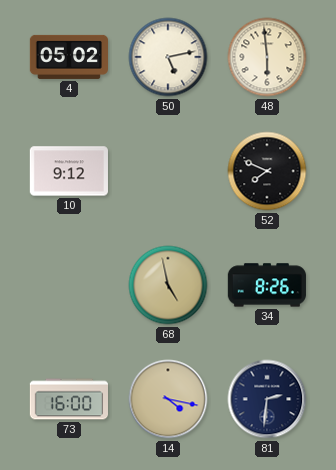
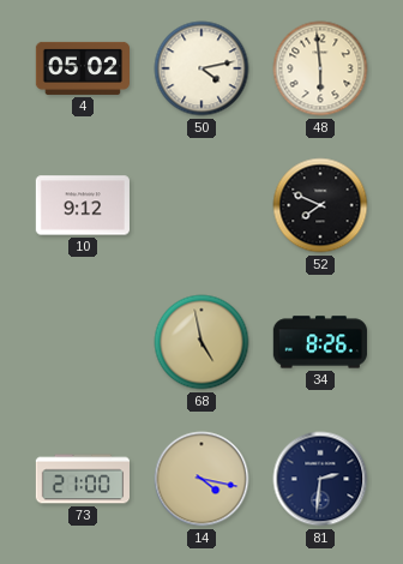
50: 5:13 -> 4:13
73: 16:00 -> 21:00
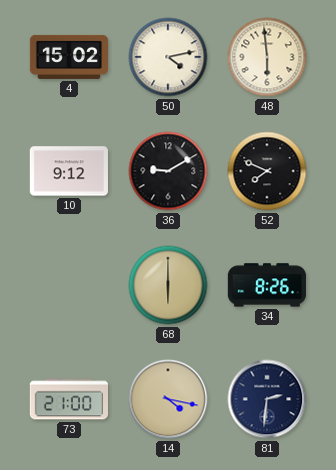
4: 05:02 -> 15:02
36: none -> 9:10
68: 4:58 -> 6:00
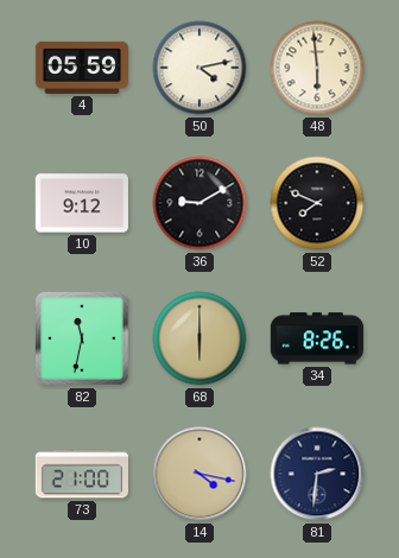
4: 15:02 -> 05:59
82: none -> 11:32
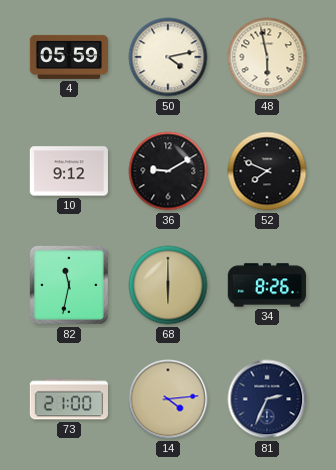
48: 5:59 -> 5:58
14: 4:17 -> 4:14
81: 2:31 -> 2:34
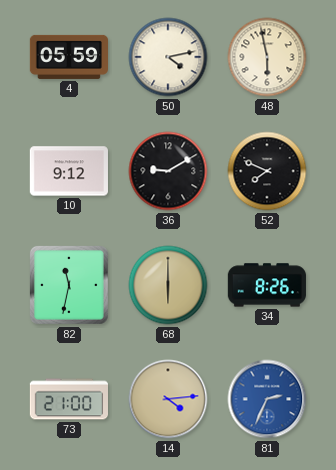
81 dial: navy -> blue
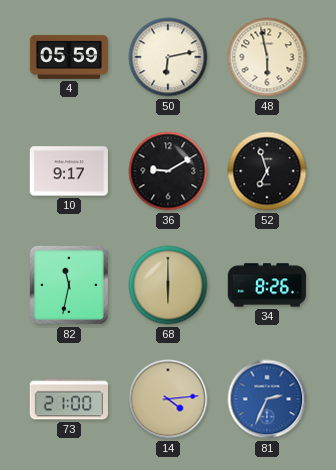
50: 4:13 -> 6:13
10: 9:12 -> 9:17
52: 7:49 -> 6:57
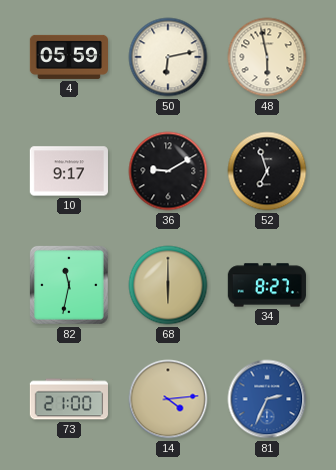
34: 8:26 -> 8:27
